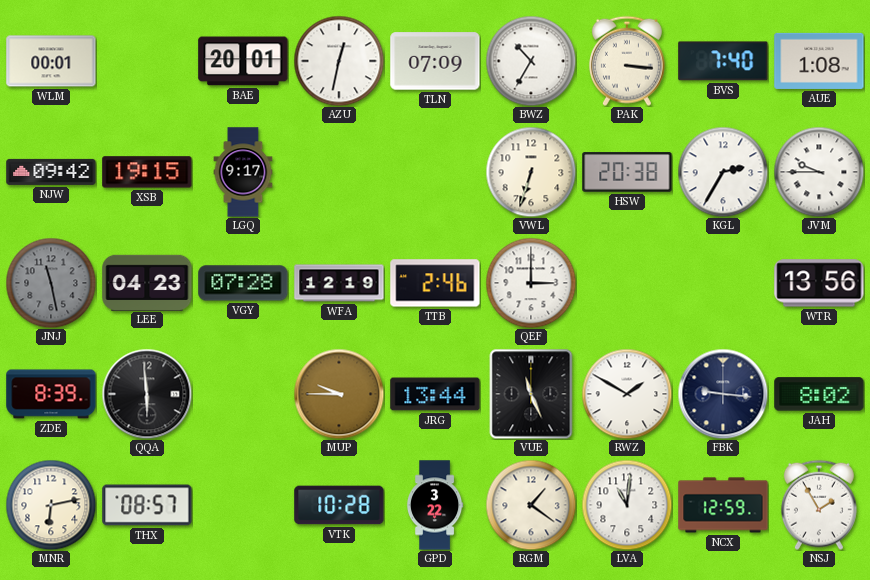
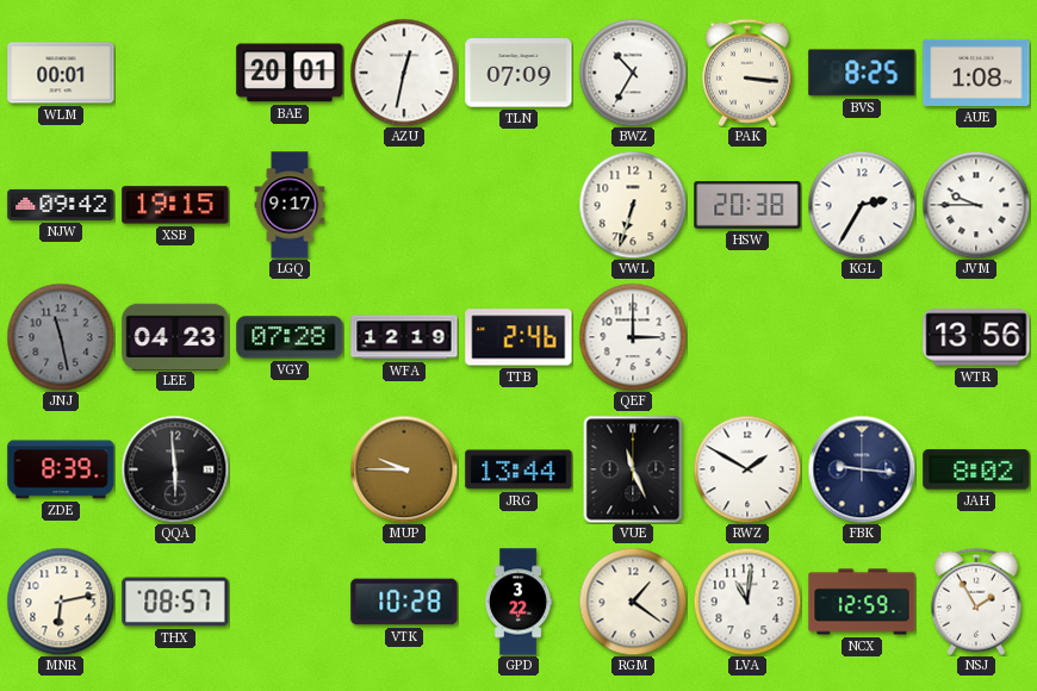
BVS: 7:40 -> 8:25
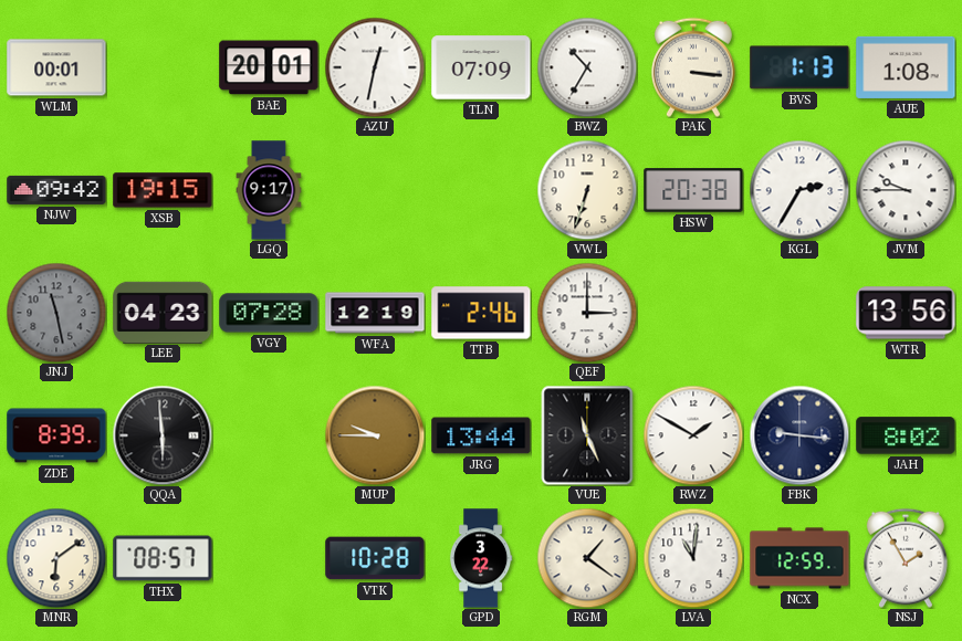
BVS: 8:25 -> 1:13
MNR: 6:13 -> 6:09
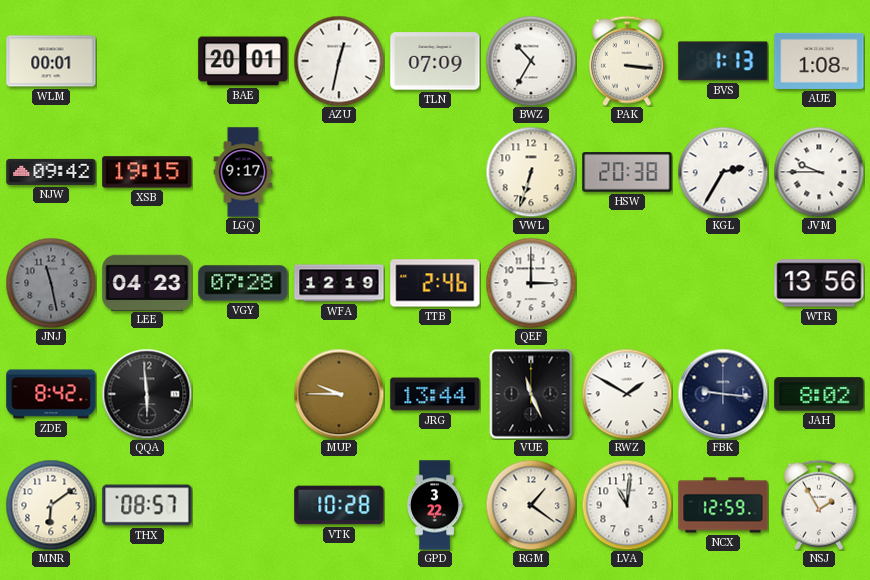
ZDE: 8:39 -> 8:42
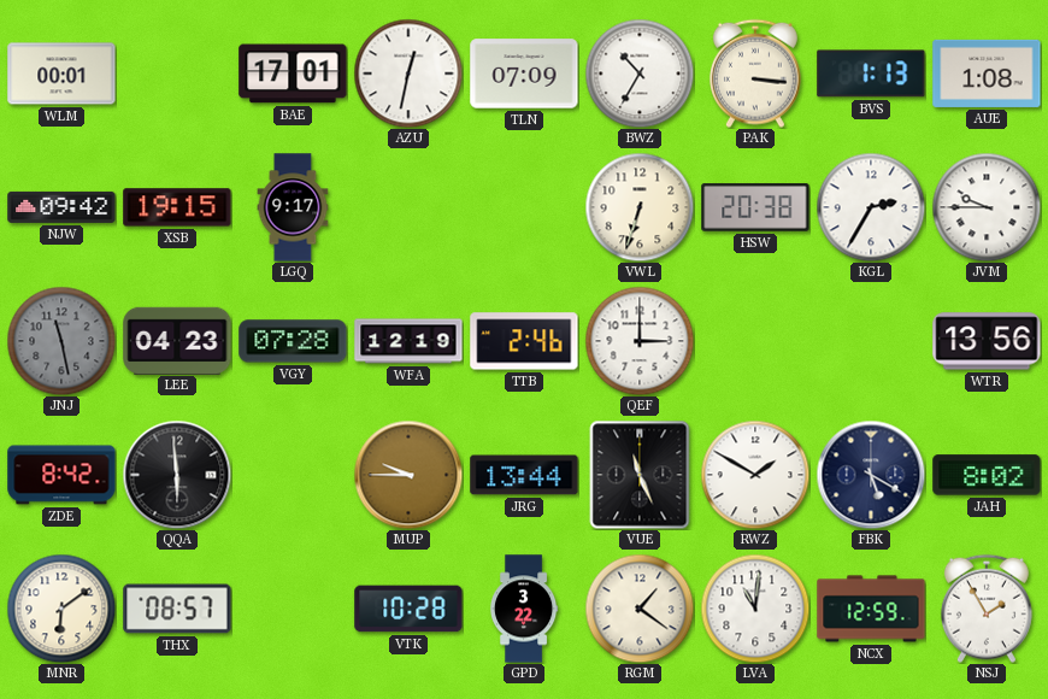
BAE: 20:01 -> 17:01
FBK: 9:16 -> 5:20
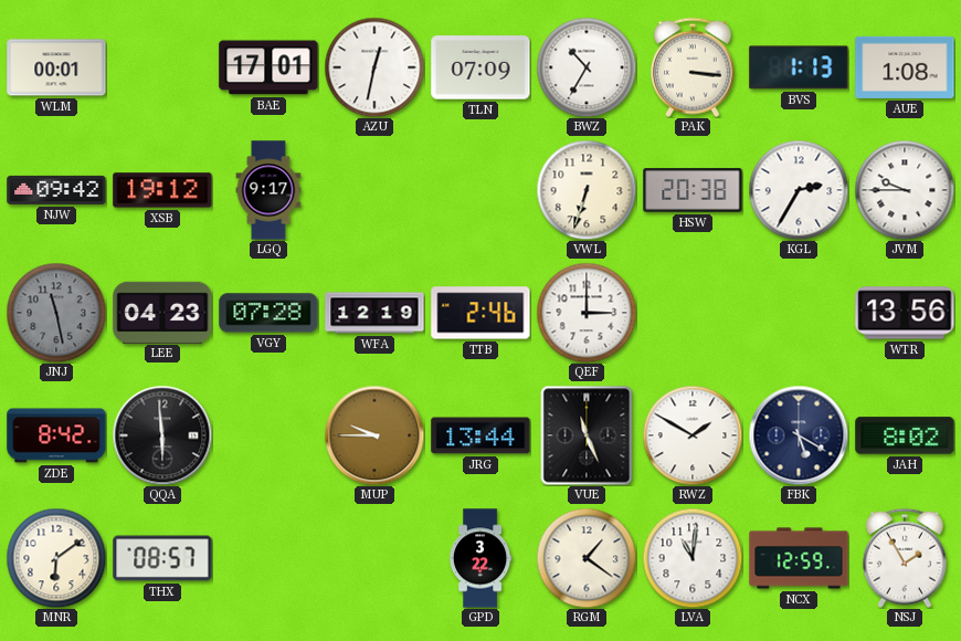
XSB: 19:15 -> 19:12
VTK: 10:28 -> none
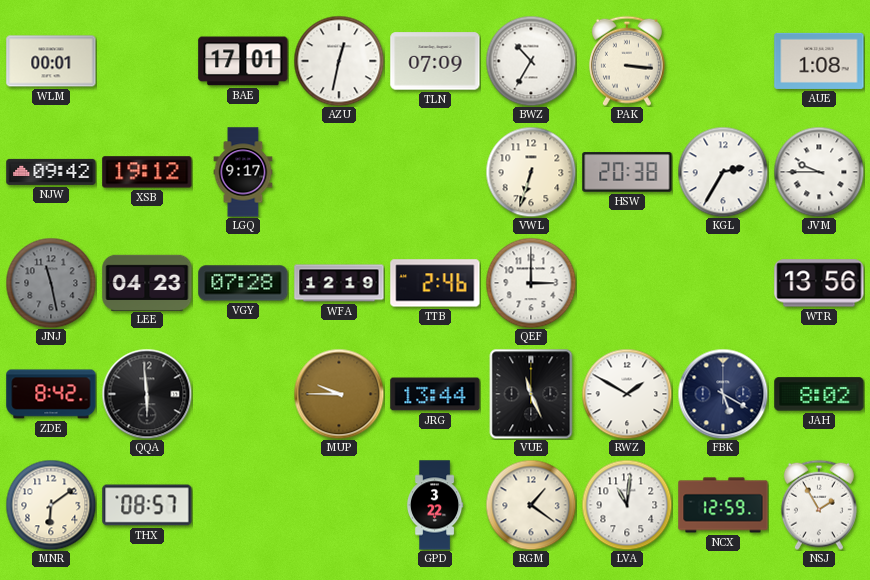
BVS: 1:13 -> none
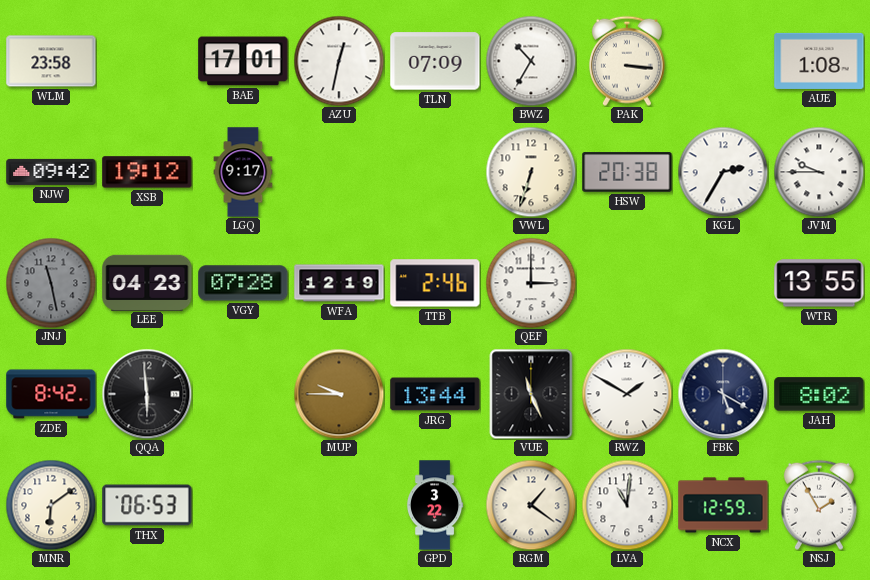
WLM: 00:01 -> 23:58
WTR: 13:56 -> 13:55
THX: 08:57 -> 06:53
